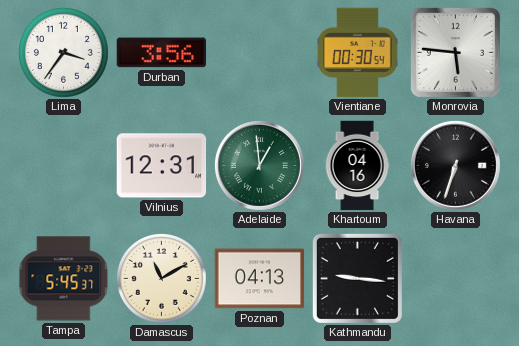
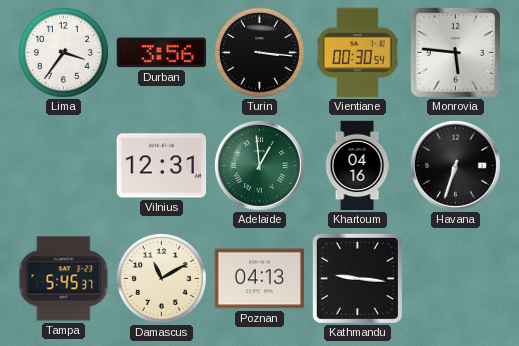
Turin: none -> 3:16
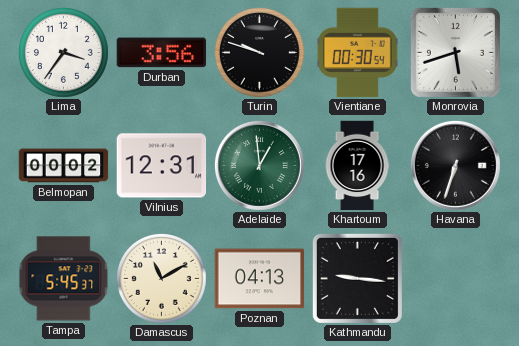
Turin: 3:16 -> 9:48
Monrovia: 5:46 -> 5:42
Belmopan: none -> 00:02
Khartoum: 04:16 -> 17:16
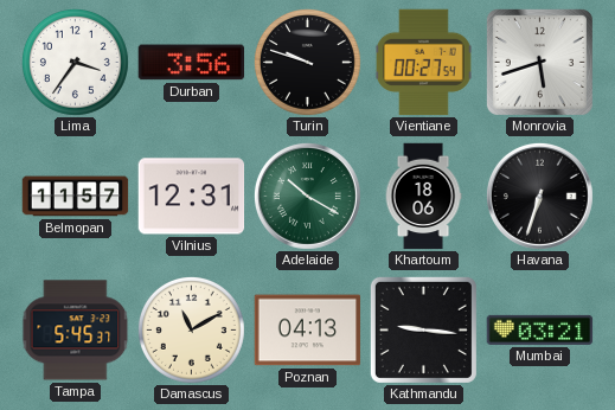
Vientiane: 00:30 -> 00:27
Belmopan: 00:02 -> 11:57
Adelaide: 12:59 -> 10:20
Khartoum: 17:16 -> 18:06
Mumbai: none -> 03:21
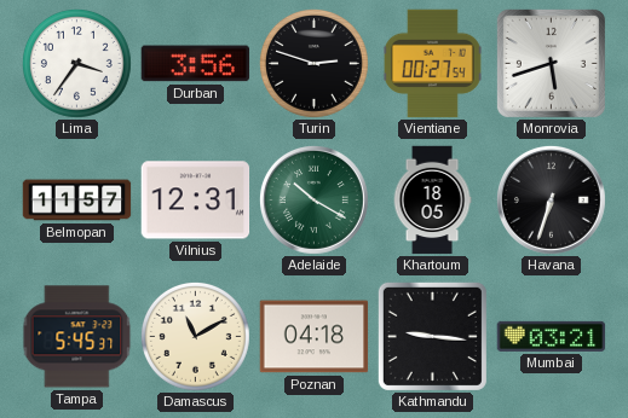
Turin: 9:48 -> 2:48
Khartoum: 18:06 -> 18:05
Poznan: 04:13 -> 04:18
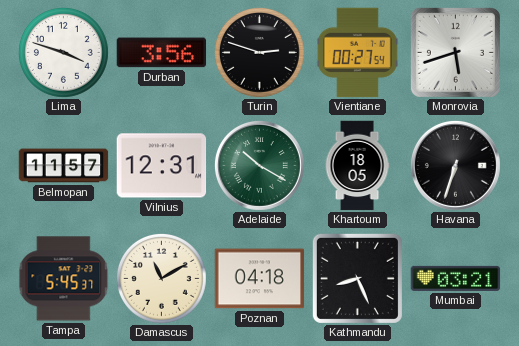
Lima: 3:36 -> 3:48
Kathmandu: 9:16 -> 8:26
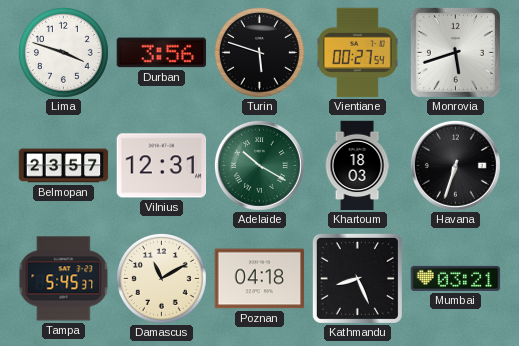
Turin: 2:48 -> 5:48
Belmopan: 11:57 -> 23:57
Khartoum: 18:05 -> 18:03
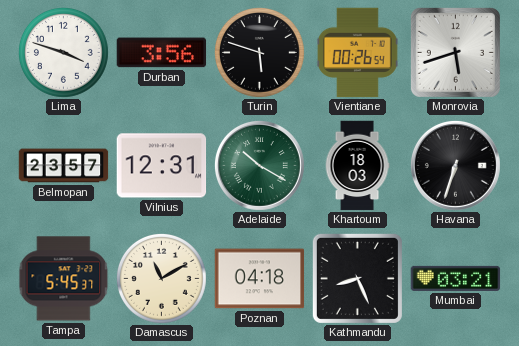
Vientiane: 00:27 -> 00:26
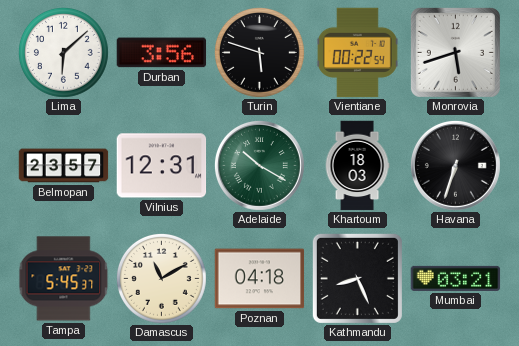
Lima: 3:48 -> 6:08
Vientiane: 00:26 -> 00:22
